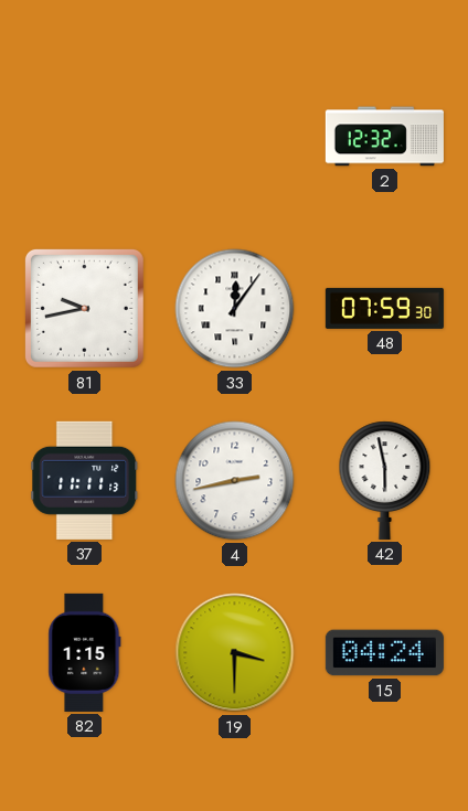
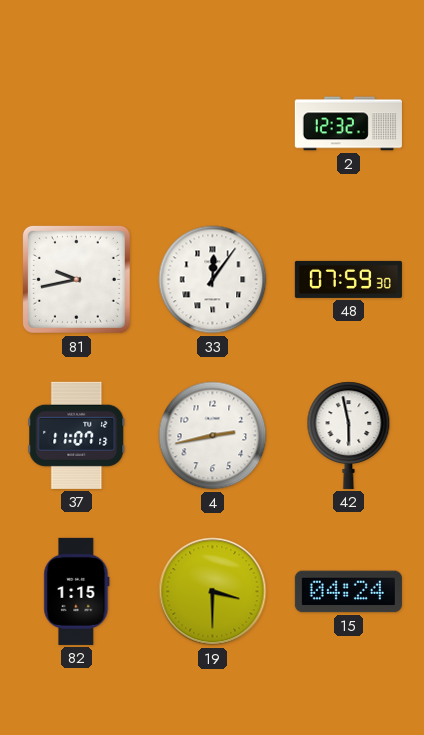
37: 11:11 -> 11:07
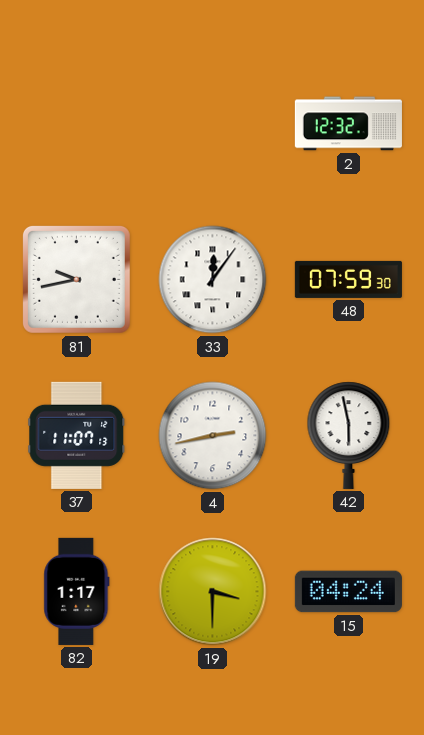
82: 1:15 -> 1:17
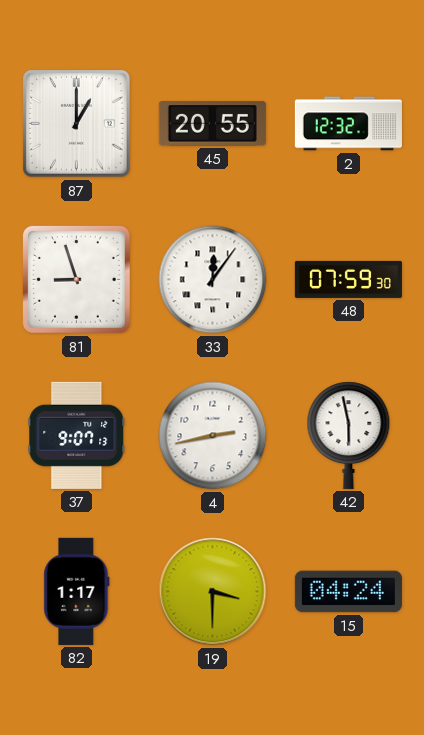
87: none -> 1:00
45: none -> 20:55
81: 9:43 -> 8:57
37: 11:07 -> 9:07
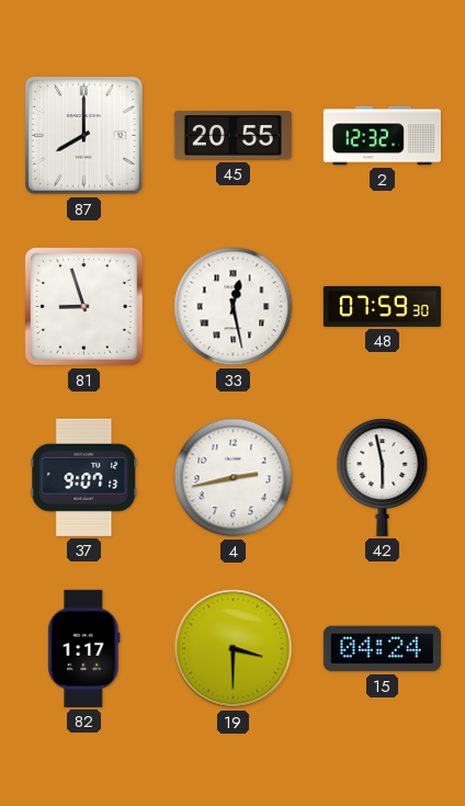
87: 1:00 -> 8:00
33: 12:06 -> 12:28
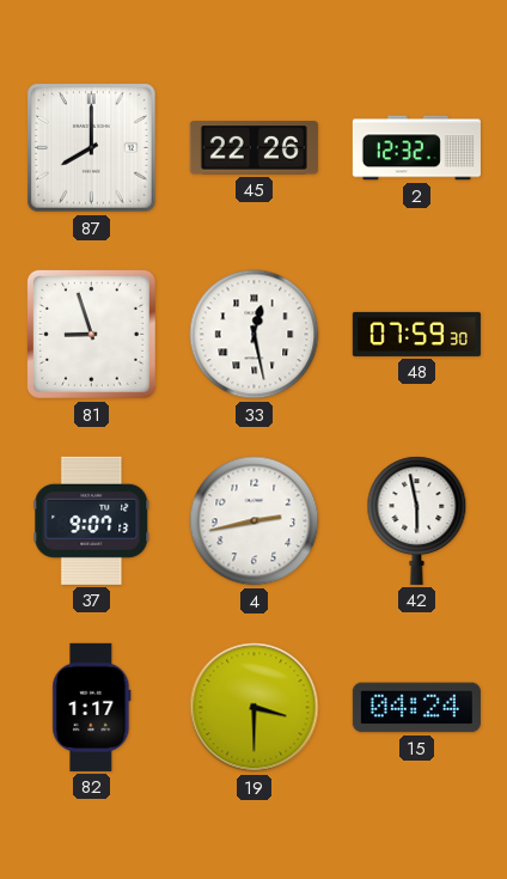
45: 20:55 -> 22:26
